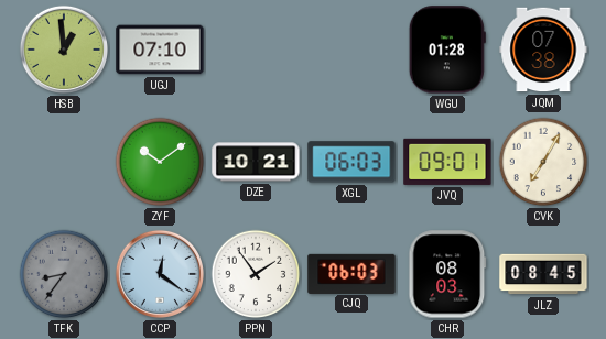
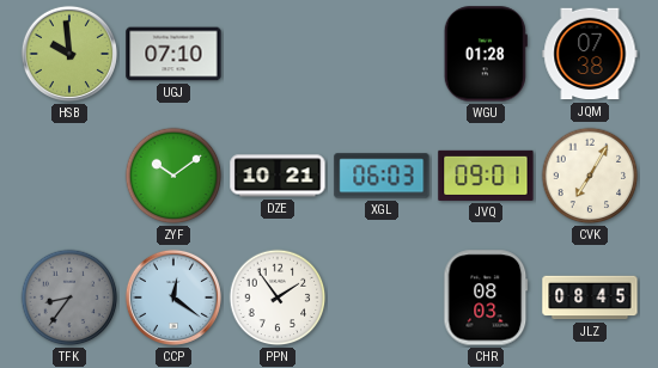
HSB: 12:59 -> 9:59
CJQ: 06:03 -> none
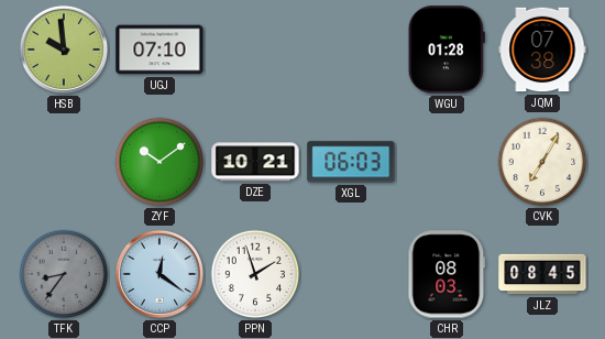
JVQ: 09:01 -> none
PPN: 1:54 -> 1:57
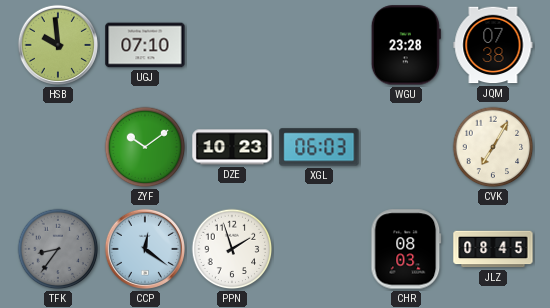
WGU: 01:28 -> 23:28
DZE: 10:21 -> 10:23
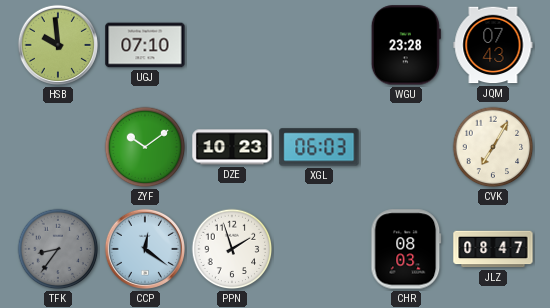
JQM: 07:38 -> 07:43
JLZ: 08:45 -> 08:47
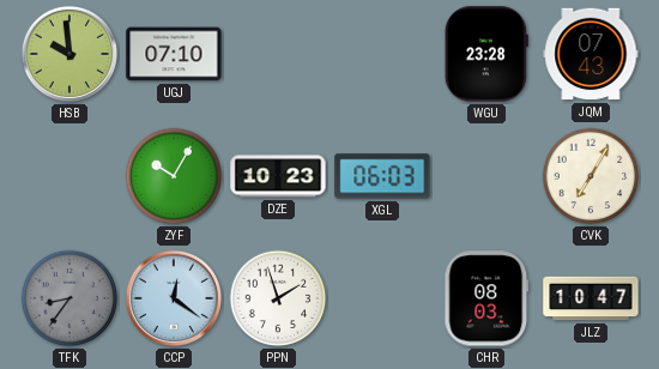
ZYF: 10:09 -> 10:05
JLZ: 08:47 -> 10:47
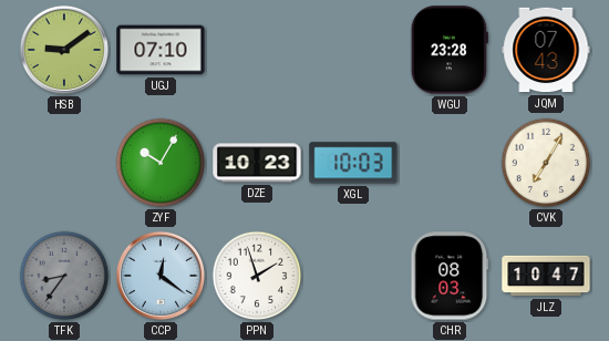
HSB: 9:59 -> 9:09
XGL: 06:03 -> 10:03
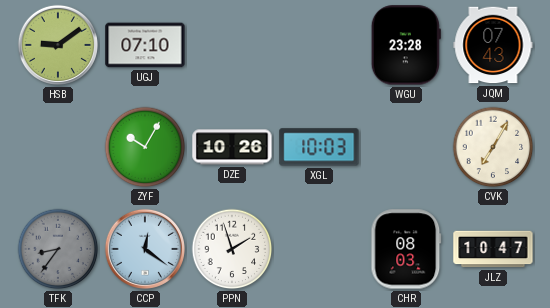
DZE: 10:23 -> 10:26
